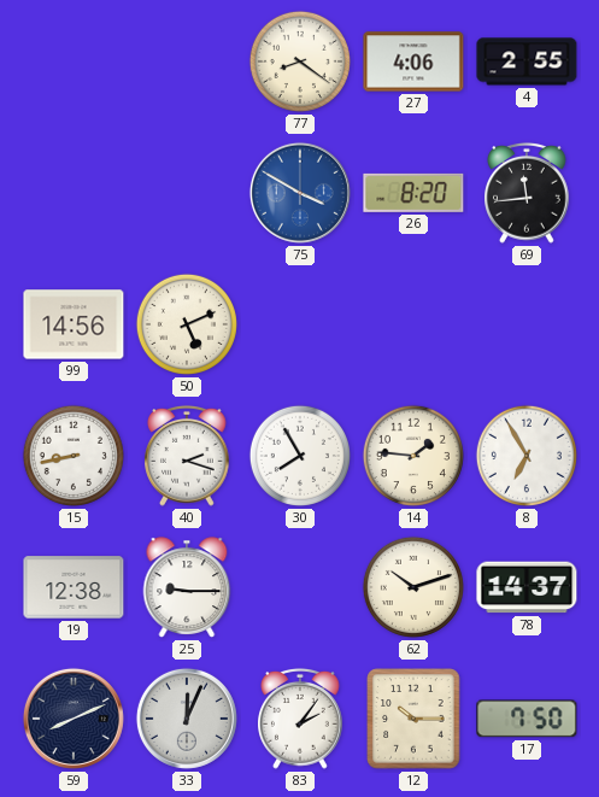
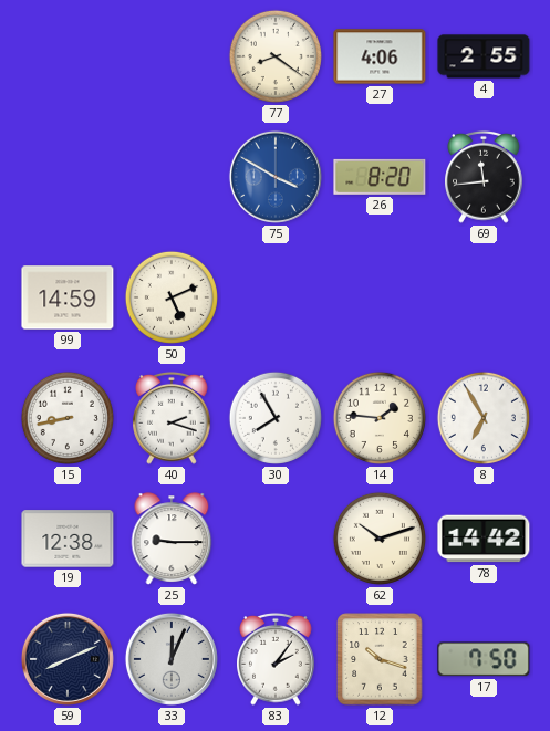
99: 14:56 -> 14:59
78: 14:37 -> 14:42
12: 10:15 -> 10:18
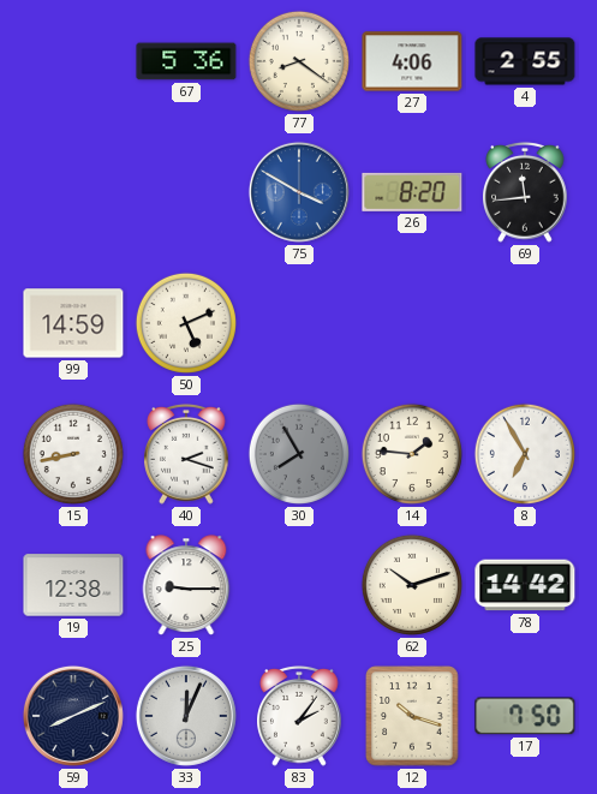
67: none -> 5:36
30 dial: white -> grey
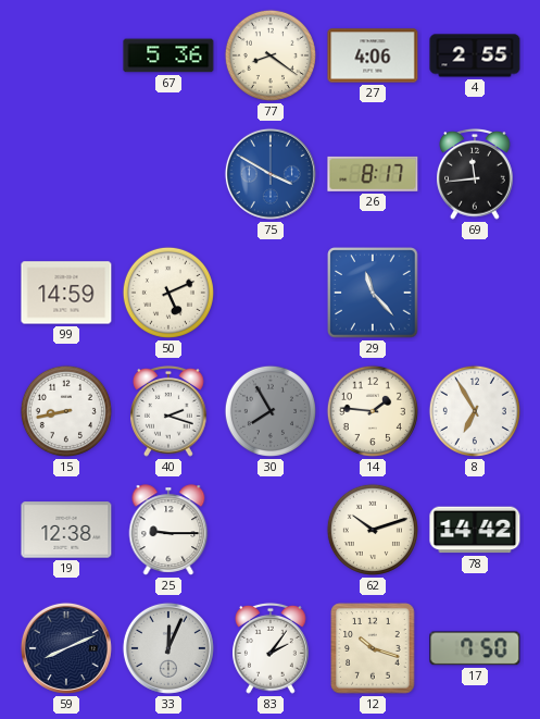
26: 8:20 -> 8:17
29: none -> 11:23
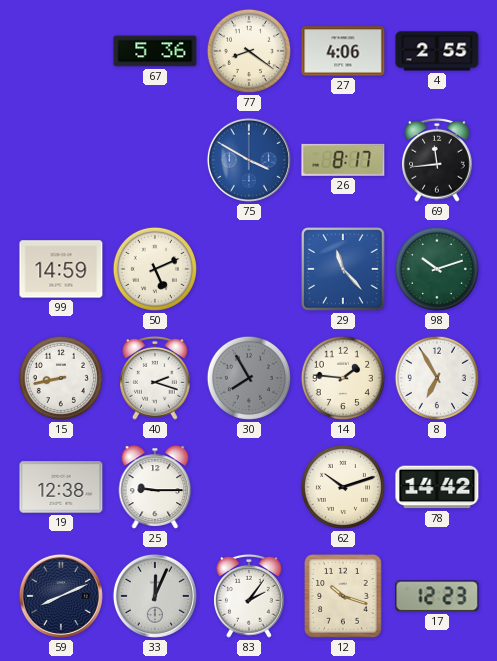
98: none -> 10:12
17: 7:50 -> 12:23
